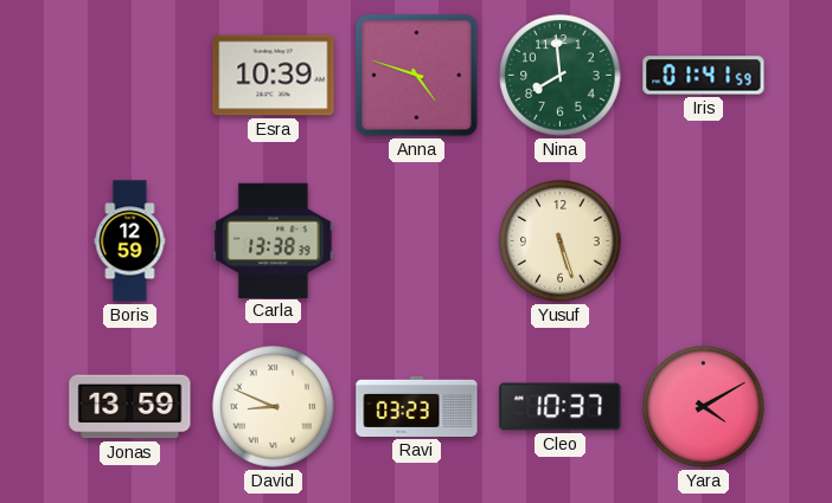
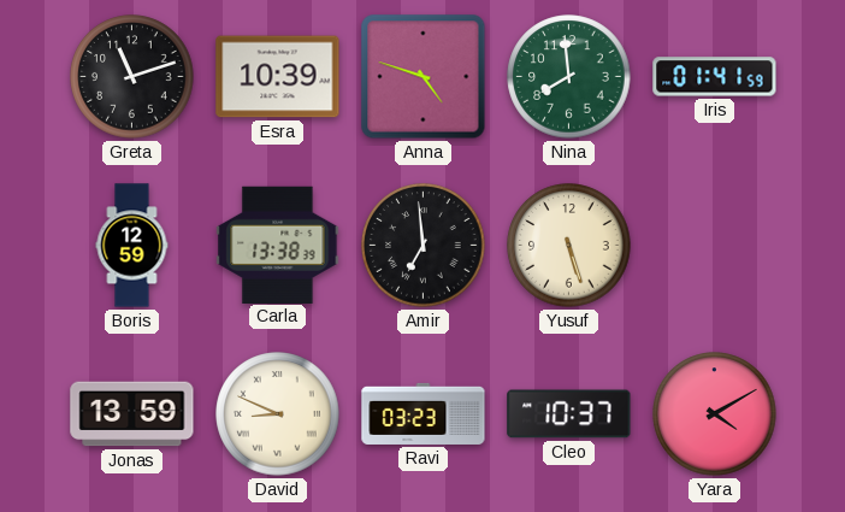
Greta: none -> 11:12
Amir: none -> 6:59
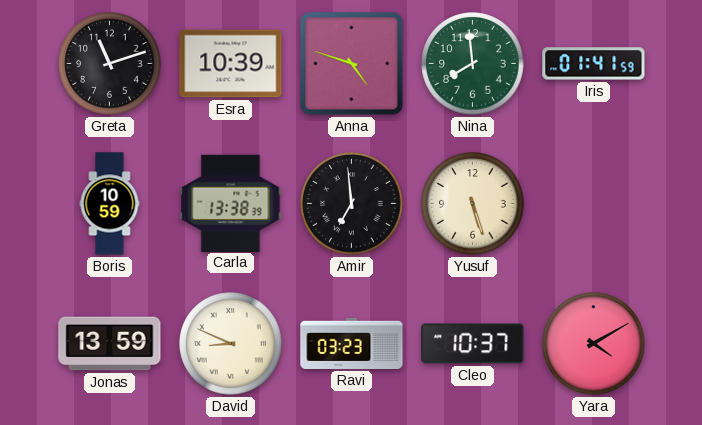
Boris: 12:59 -> 10:59
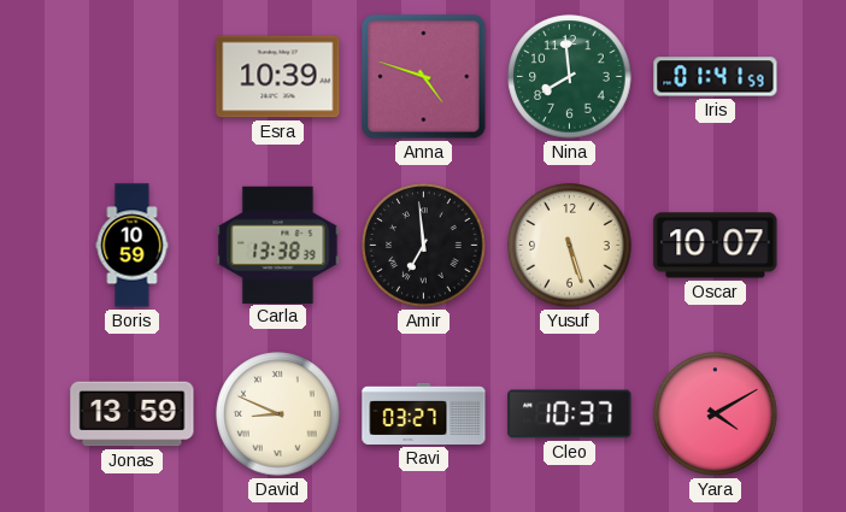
Greta: 11:12 -> none
Oscar: none -> 10:07
Ravi: 03:23 -> 03:27
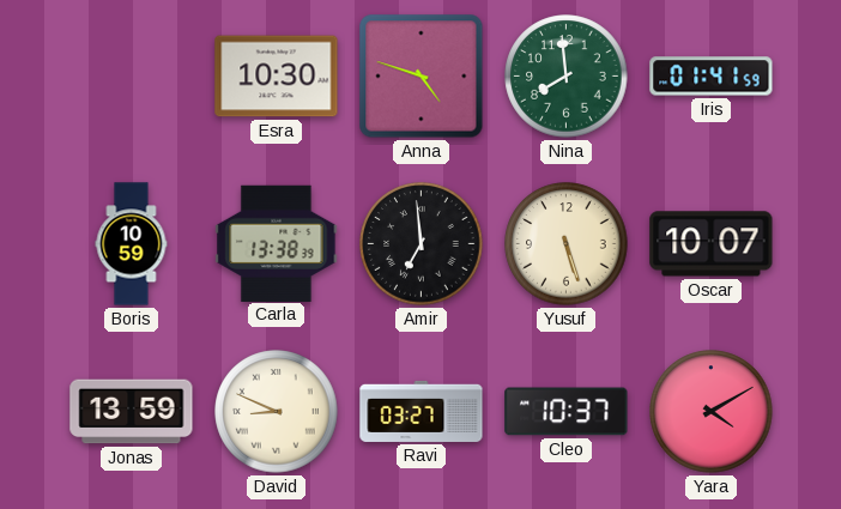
Esra: 10:39 -> 10:30
